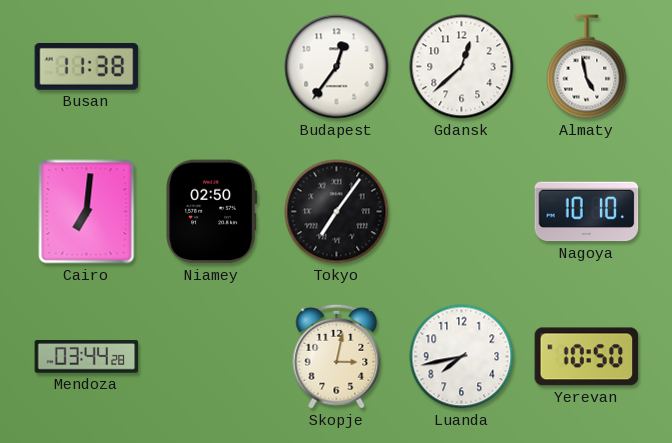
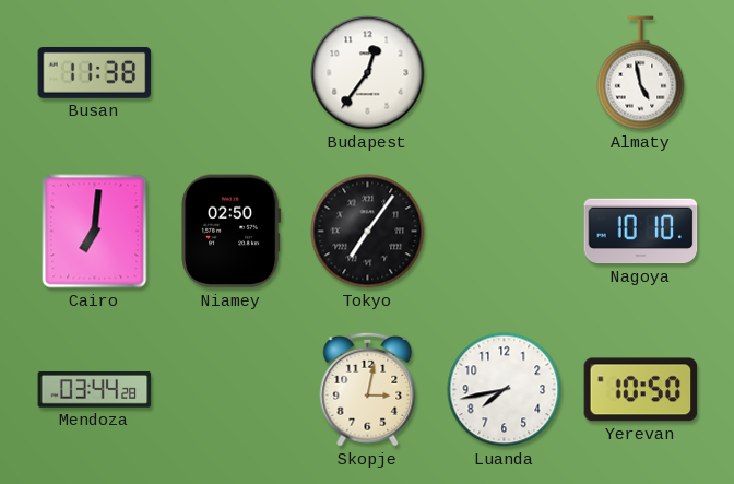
Gdansk: 12:38 -> none
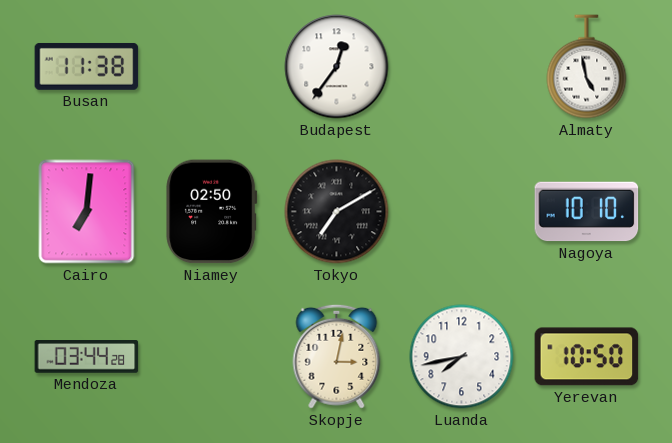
Tokyo: 7:06 -> 7:10
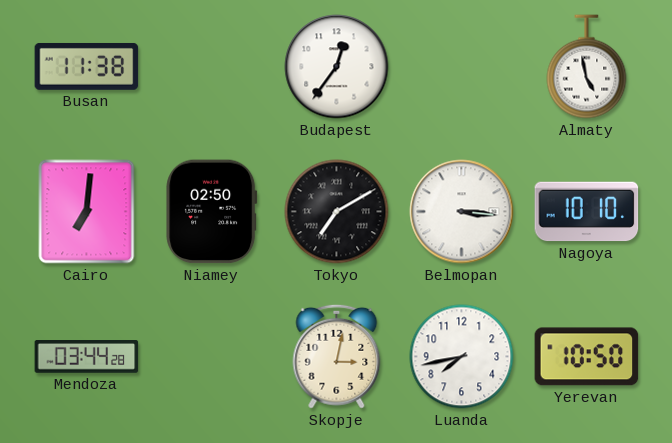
Belmopan: none -> 3:16
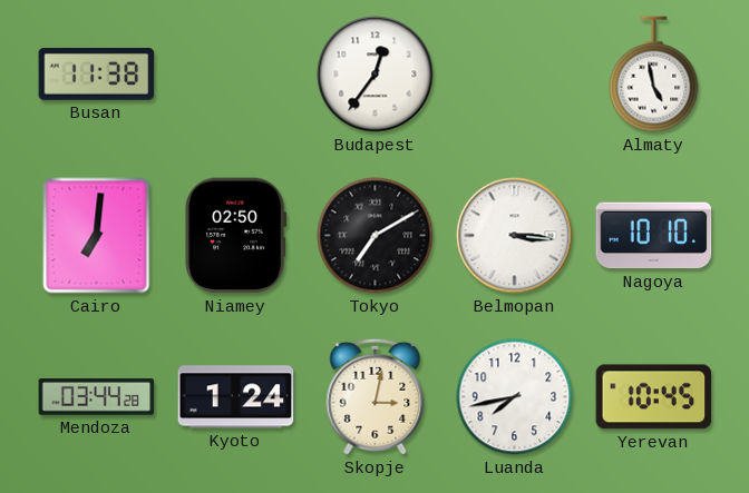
Kyoto: none -> 1:24
Yerevan: 10:50 -> 10:45
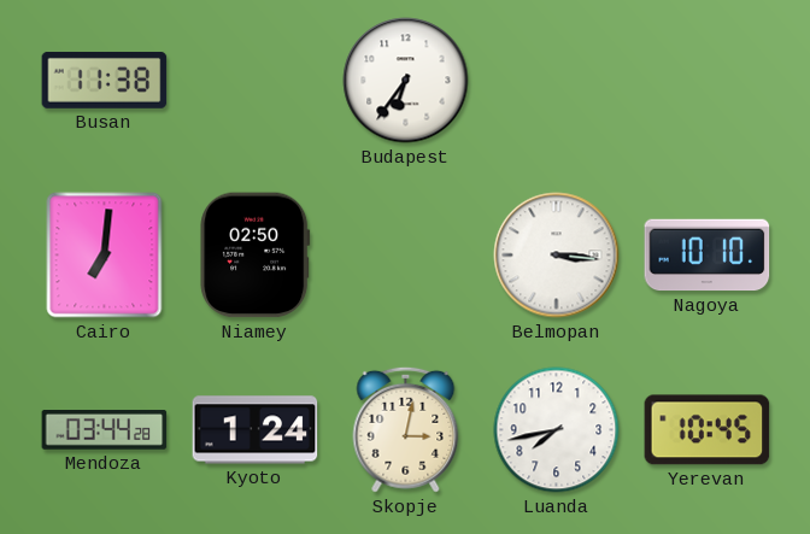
Budapest: 12:36 -> 6:36
Almaty: 4:58 -> none
Tokyo: 7:10 -> none
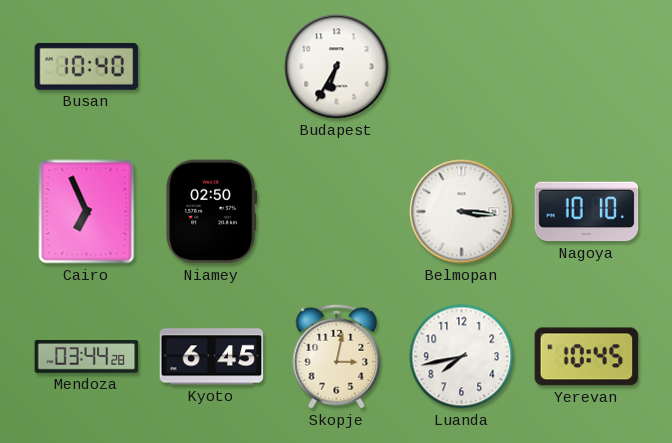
Busan: 11:38 -> 10:40
Budapest: 6:36 -> 6:35
Cairo: 7:01 -> 6:56
Kyoto: 1:24 -> 6:45
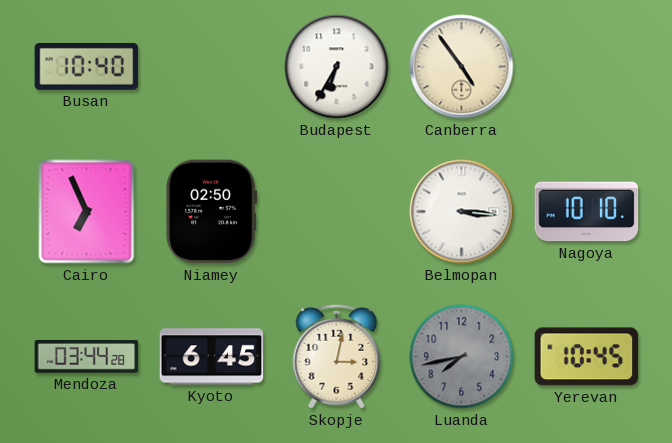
Canberra: none -> 4:54
Luanda dial: white -> grey
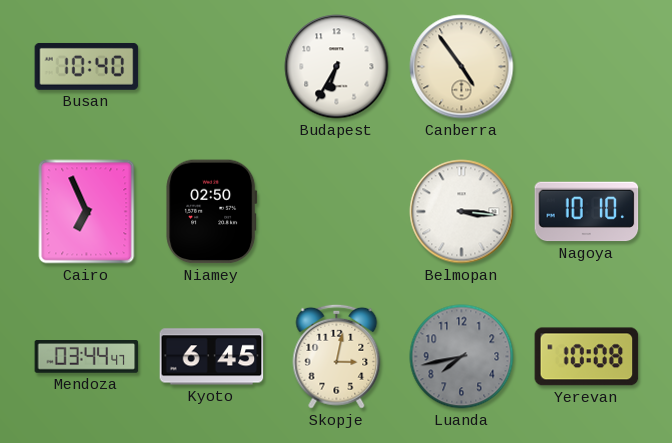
Mendoza: 03:44:28 -> 03:44:47
Yerevan: 10:45 -> 10:08
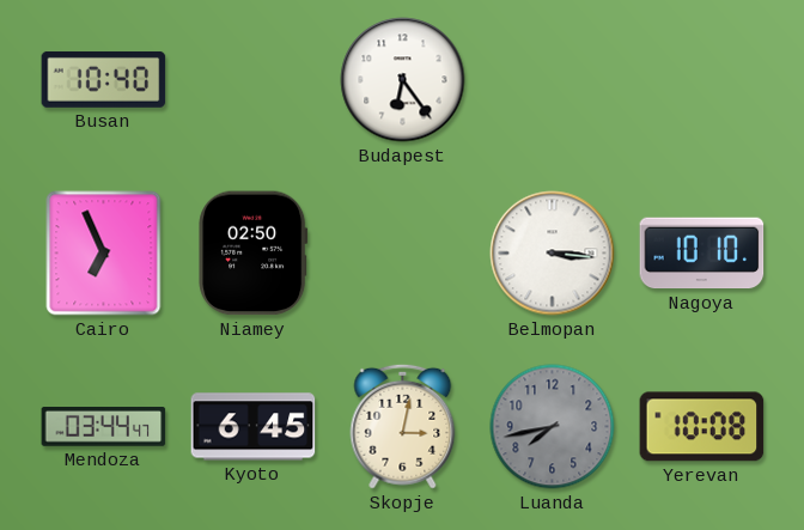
Budapest: 6:35 -> 6:24
Canberra: 4:54 -> none
